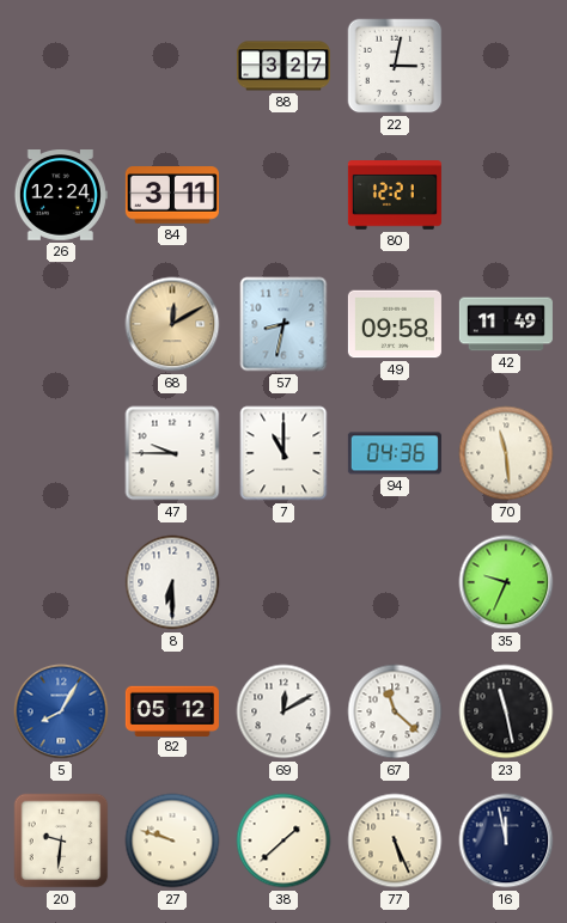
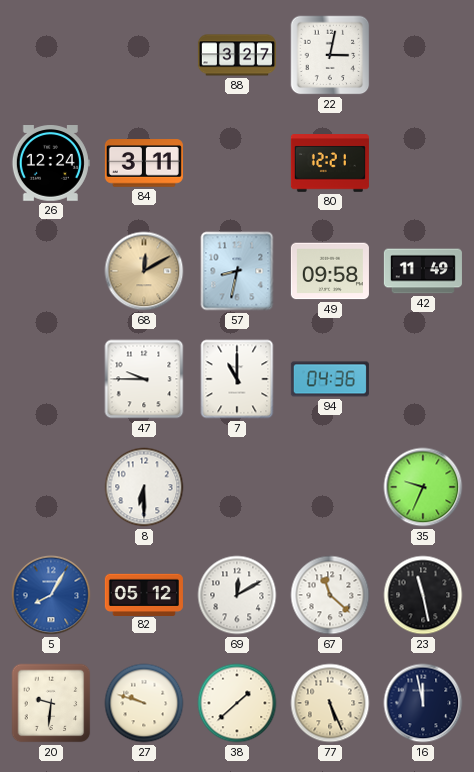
70: 11:29 -> none
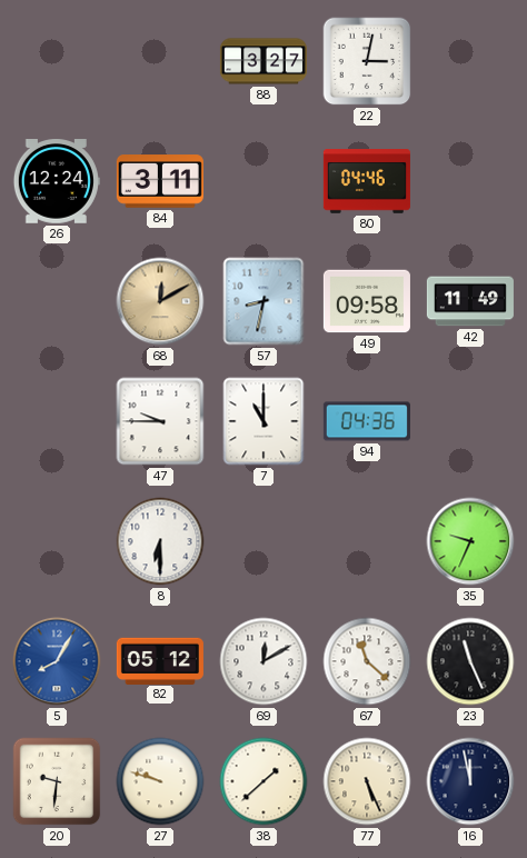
80: 12:21 -> 04:46
23: 11:28 -> 11:26
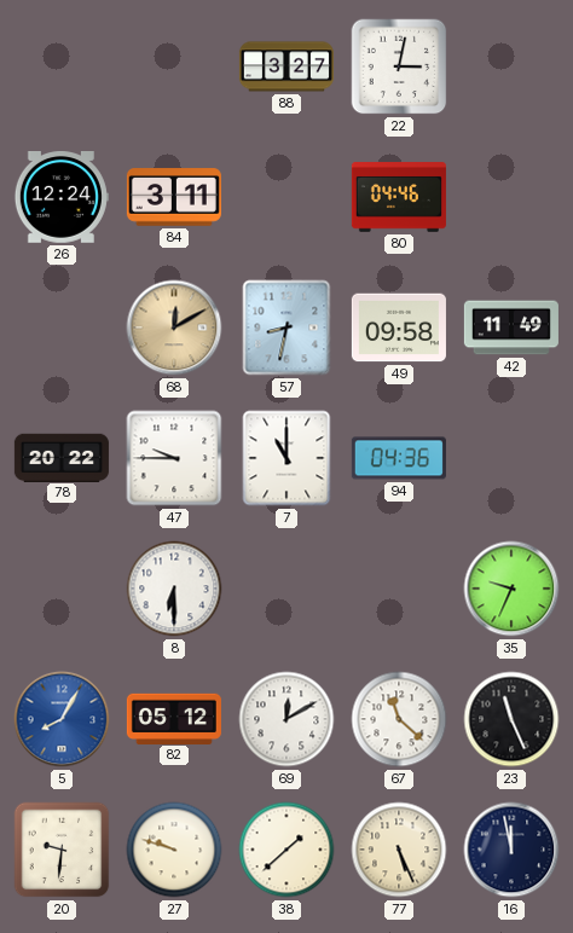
78: none -> 20:22
